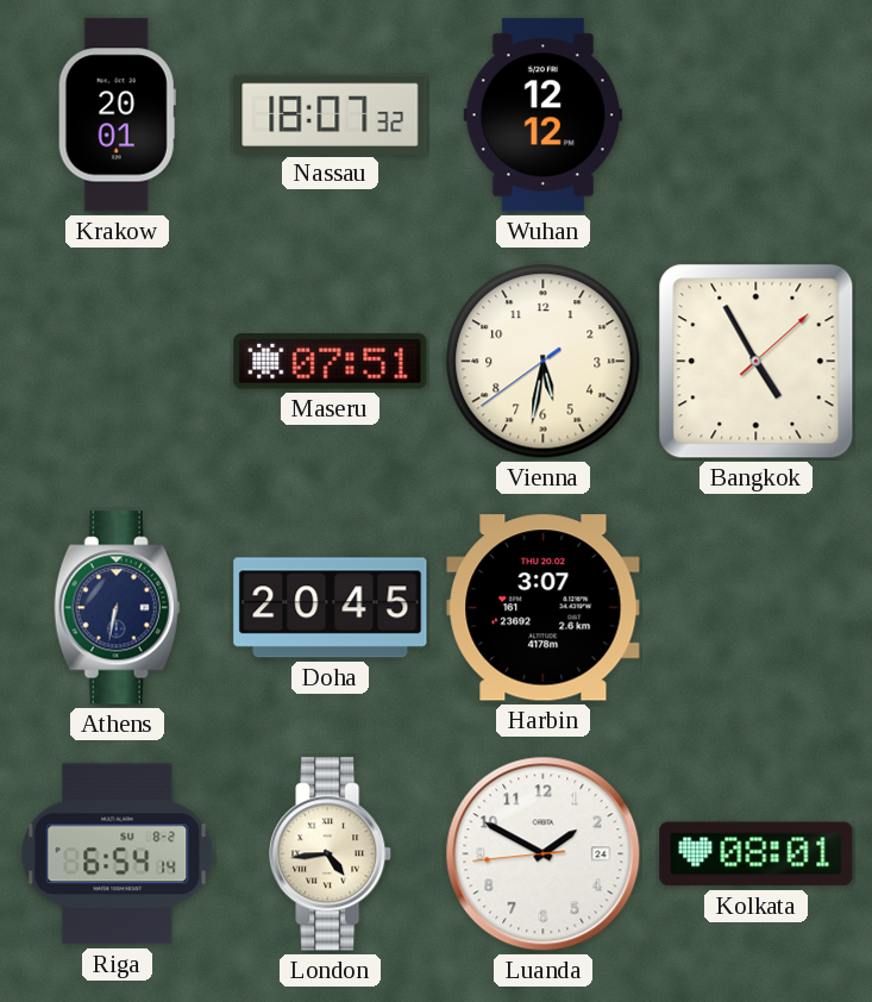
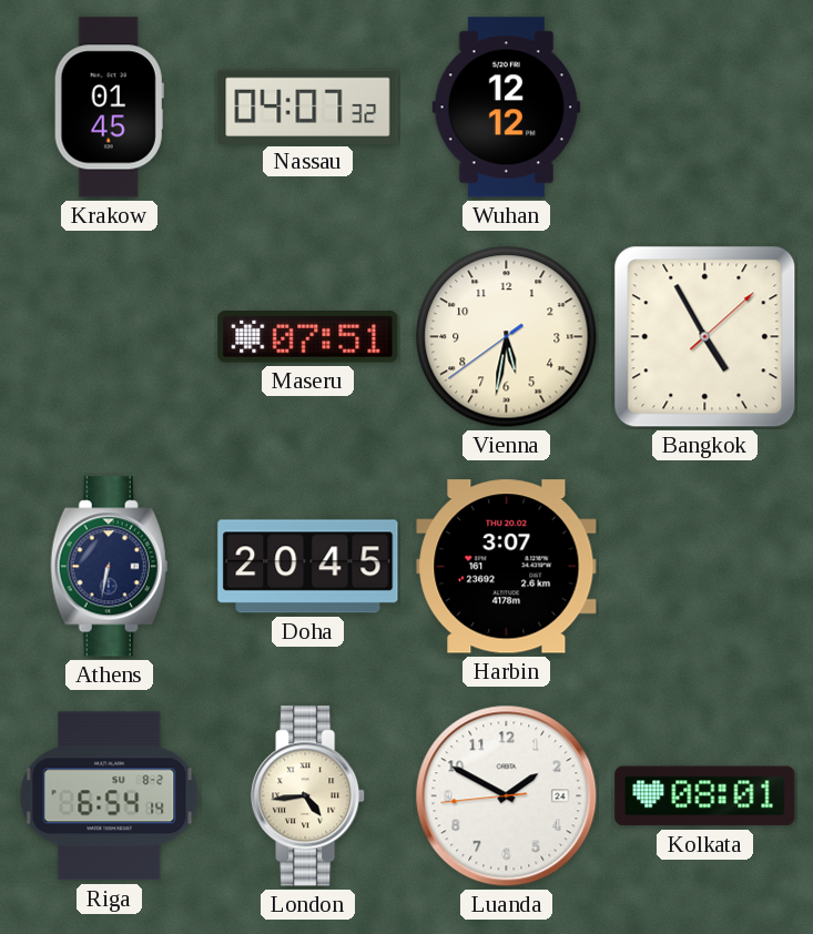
Krakow: 20:01 -> 01:45
Nassau: 18:07 -> 04:07
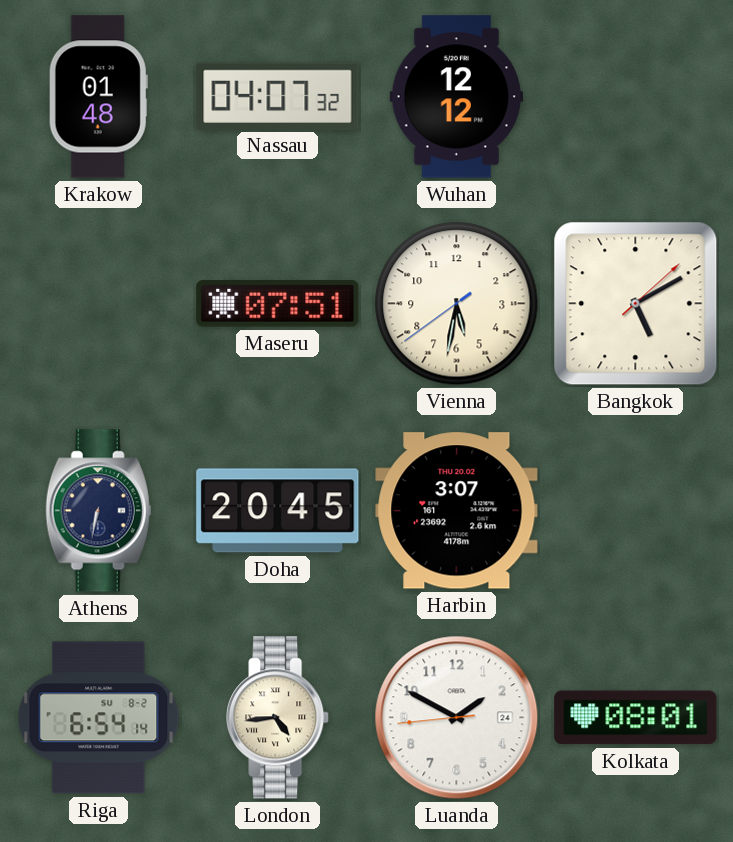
Krakow: 01:45 -> 01:48
Bangkok: 4:55 -> 5:10
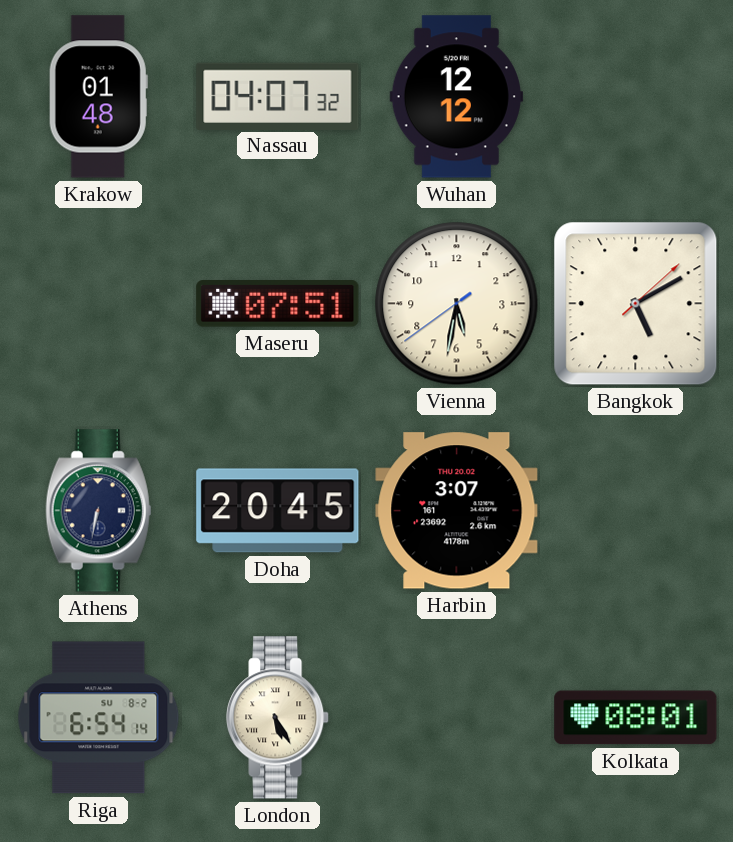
London: 4:44 -> 5:25
Luanda: 1:49 -> none
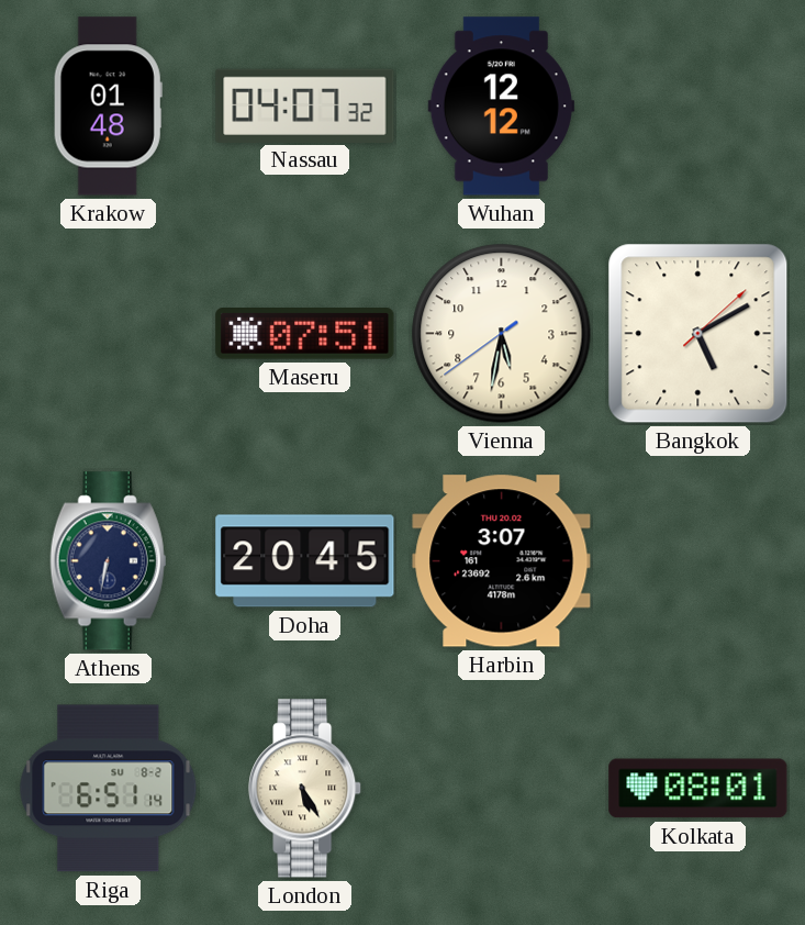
Riga: 6:54 -> 6:51
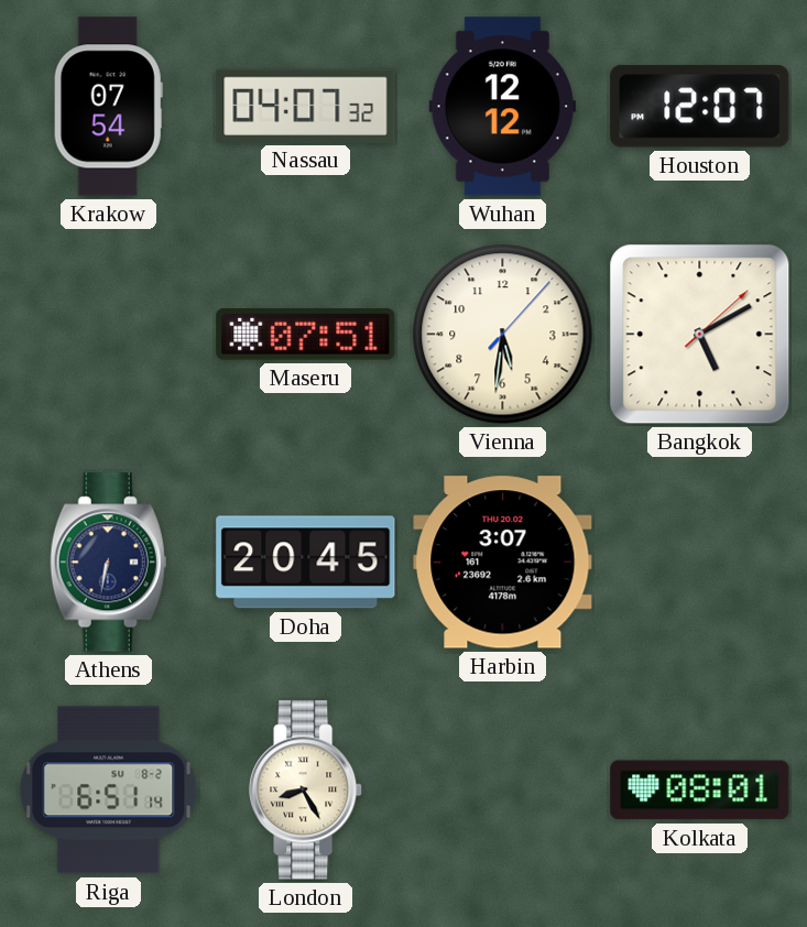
Krakow: 01:48 -> 07:54
Houston: none -> 12:07
Vienna: 5:31:39 -> 5:31:07
London: 5:25 -> 8:25
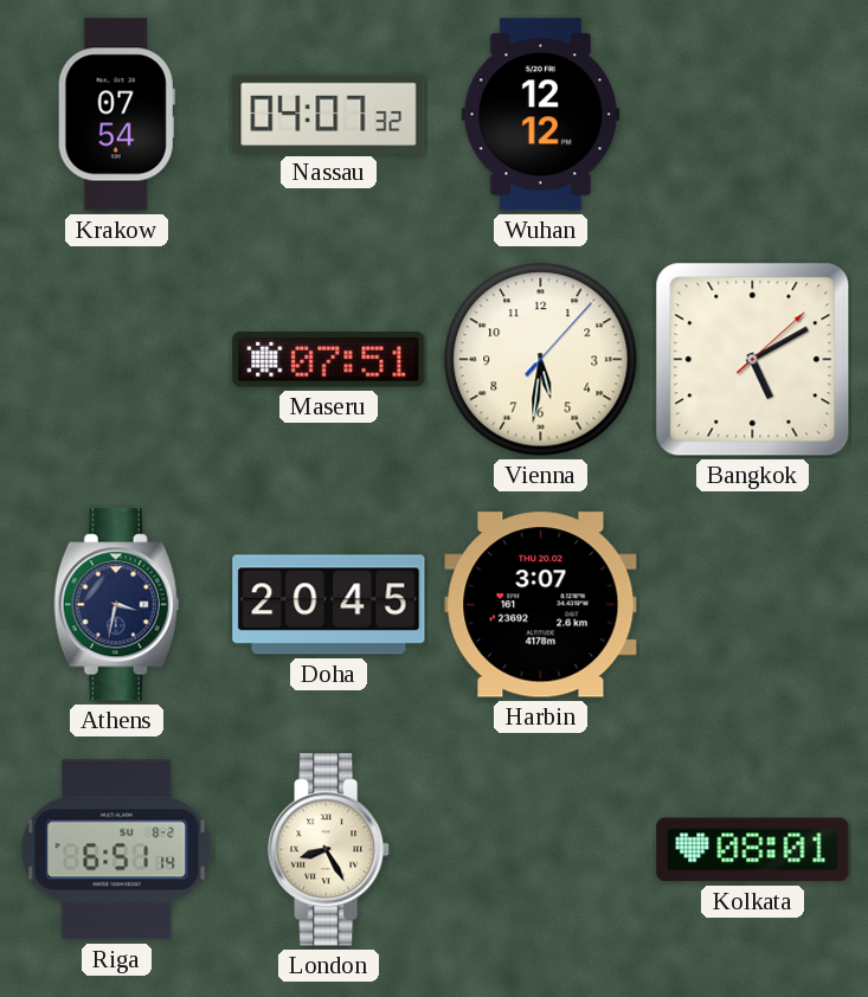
Houston: 12:07 -> none
Athens: 6:32 -> 3:32
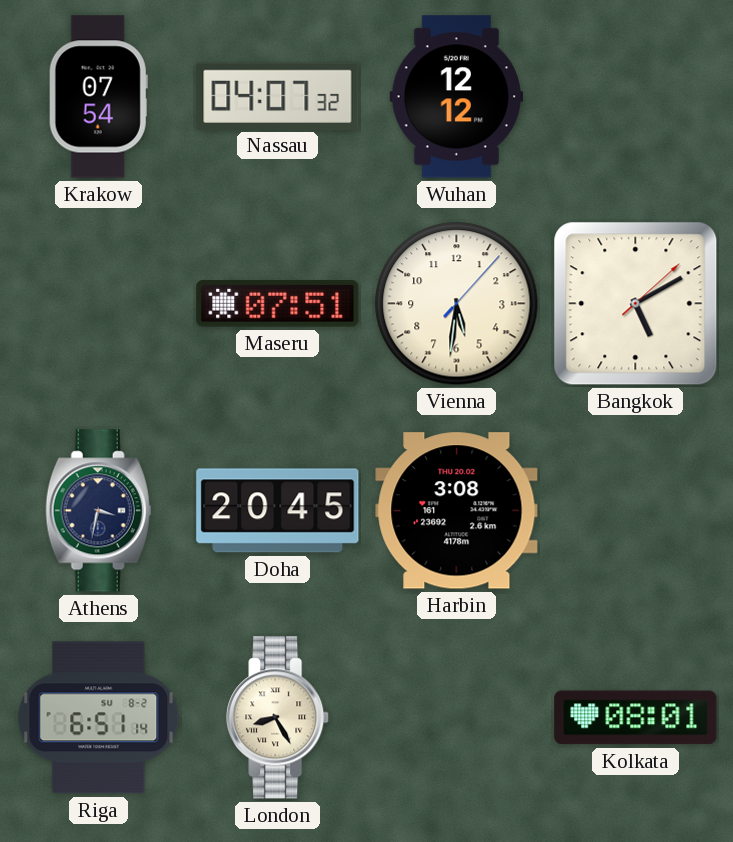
Harbin: 3:07 -> 3:08
